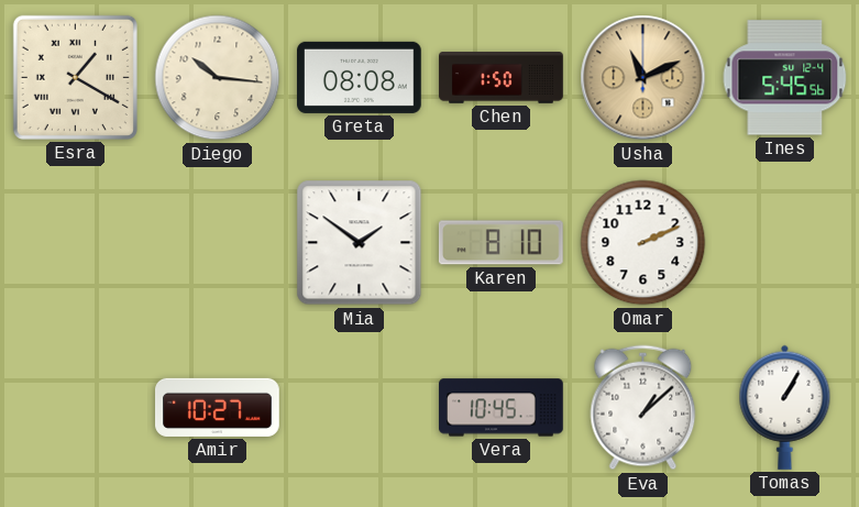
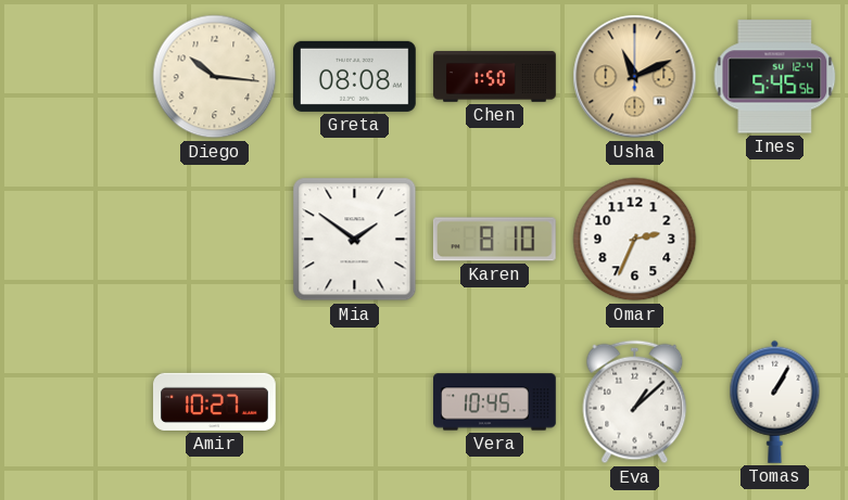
Esra: 1:20 -> none
Omar: 2:11 -> 2:34
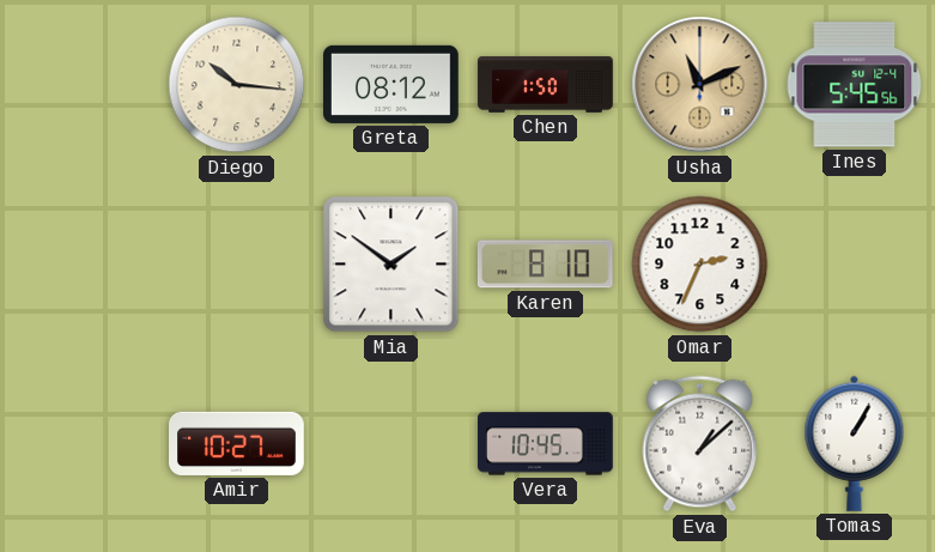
Greta: 08:08 -> 08:12
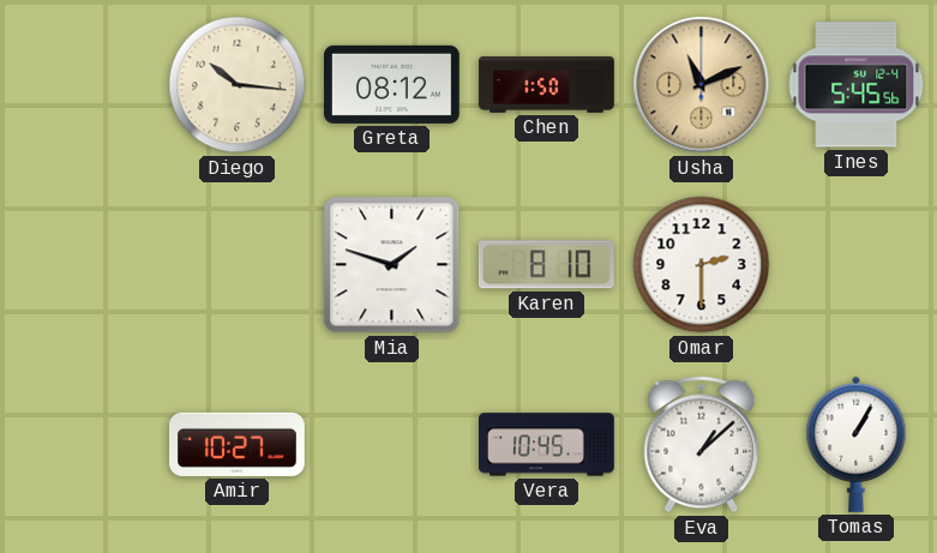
Mia: 1:51 -> 1:48
Omar: 2:34 -> 2:30
